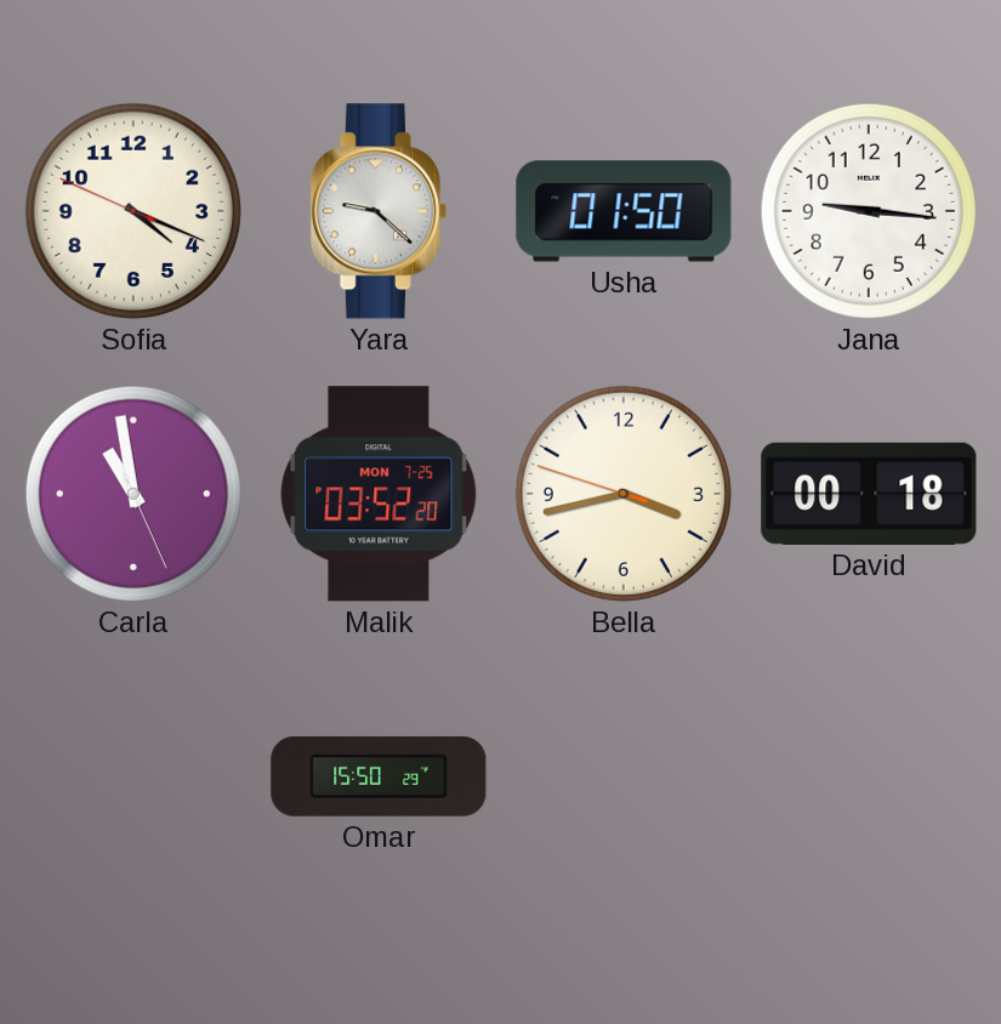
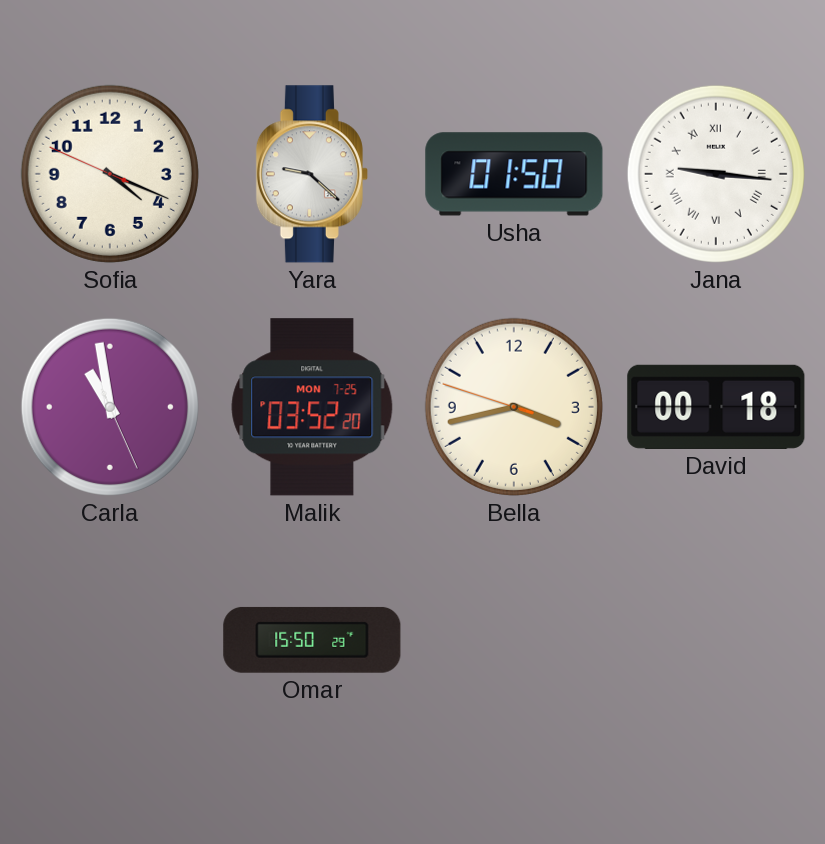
Jana numerals: Arabic -> Roman
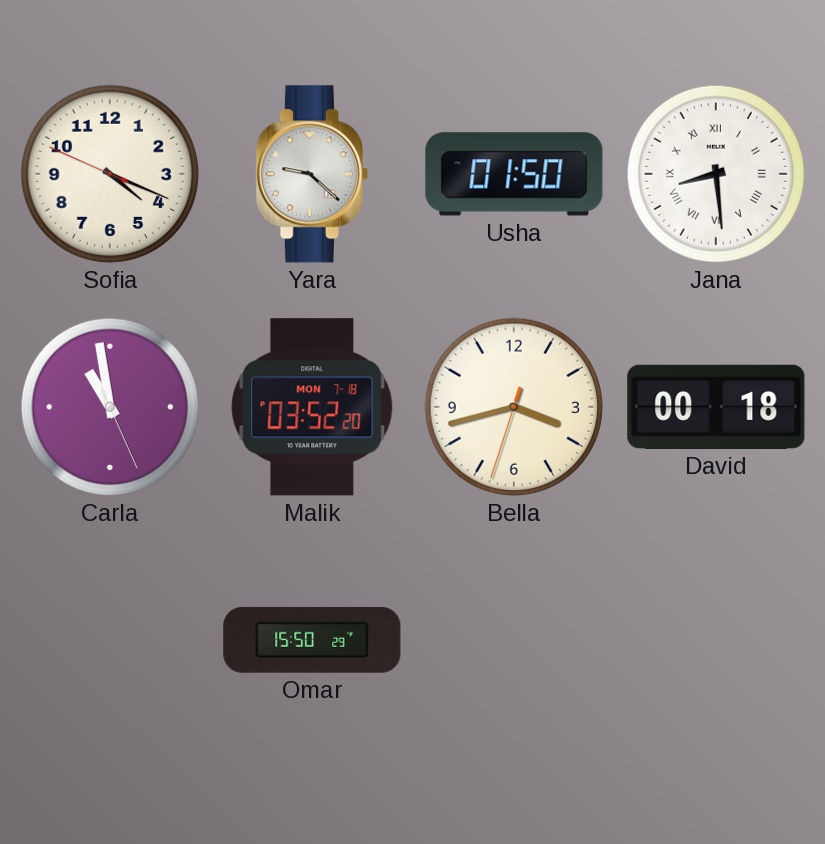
Jana: 9:16 -> 8:29
Malik date: MON 7-25 -> MON 7-18
Bella: 3:42:48 -> 3:42:33
